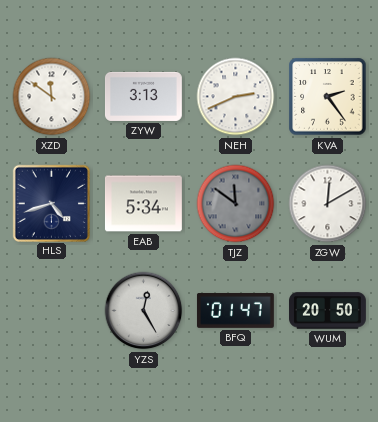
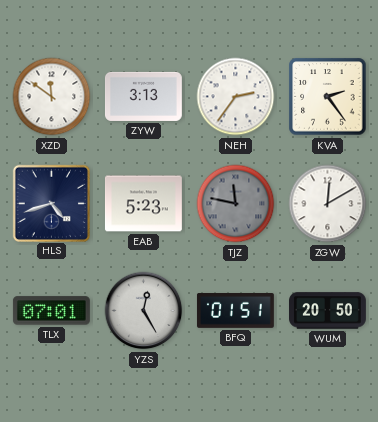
NEH: 2:41 -> 2:36
EAB: 5:34 -> 5:23
TJZ: 11:51 -> 11:47
TLX: none -> 07:01
BFQ: 01:47 -> 01:51
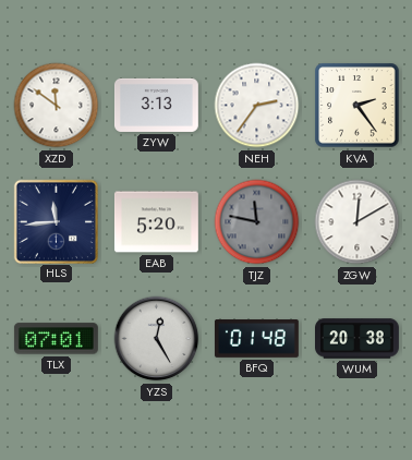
HLS: 4:42 -> 11:44
EAB: 5:23 -> 5:20
BFQ: 01:51 -> 01:48
WUM: 20:50 -> 20:38
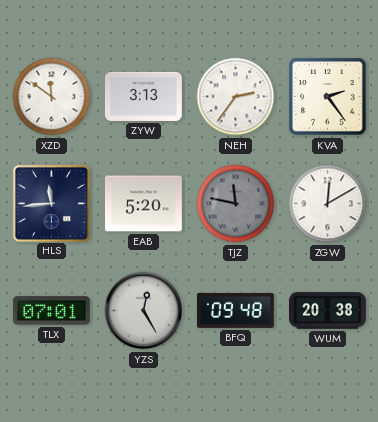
BFQ: 01:48 -> 09:48
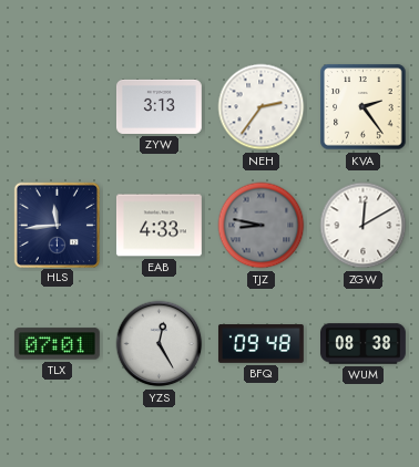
XZD: 11:51 -> none
EAB: 5:20 -> 4:33
TJZ: 11:47 -> 8:47
WUM: 20:38 -> 08:38
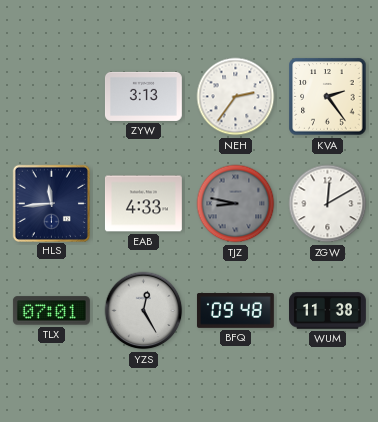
WUM: 08:38 -> 11:38
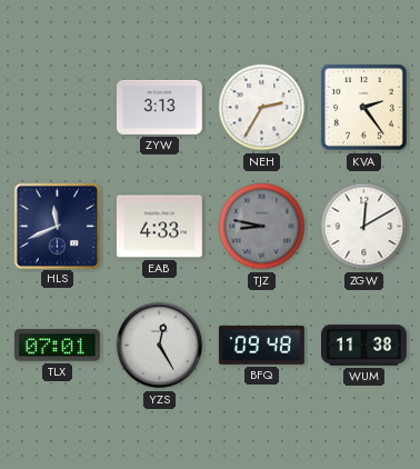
NEH: 2:36 -> 2:35
HLS: 11:44 -> 11:41
